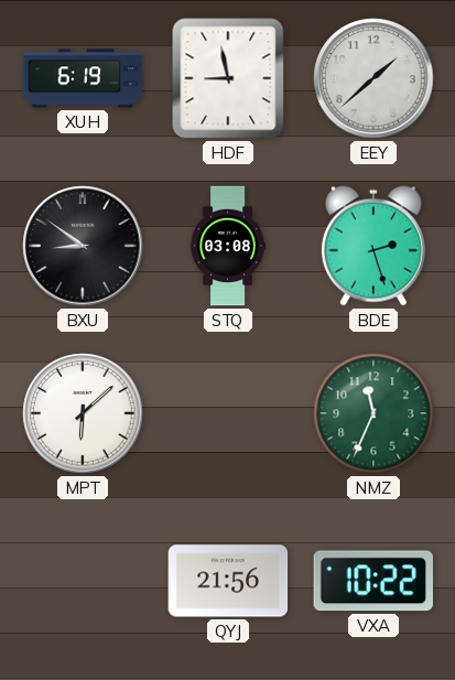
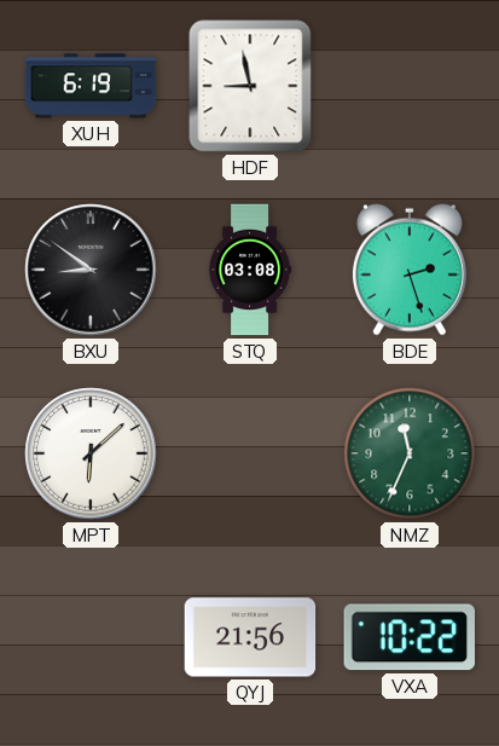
EEY: 1:38 -> none
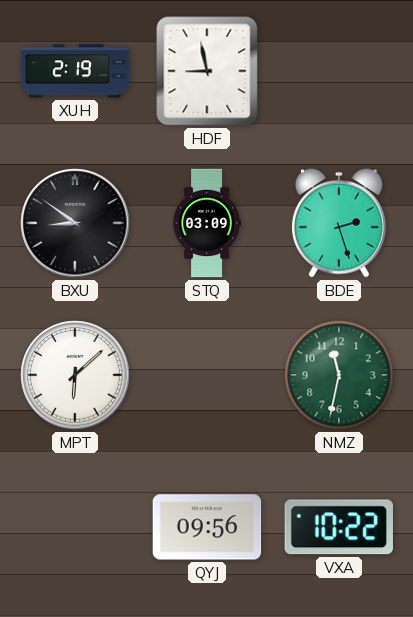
XUH: 6:19 -> 2:19
STQ: 03:08 -> 03:09
NMZ: 11:34 -> 11:32
QYJ: 21:56 -> 09:56
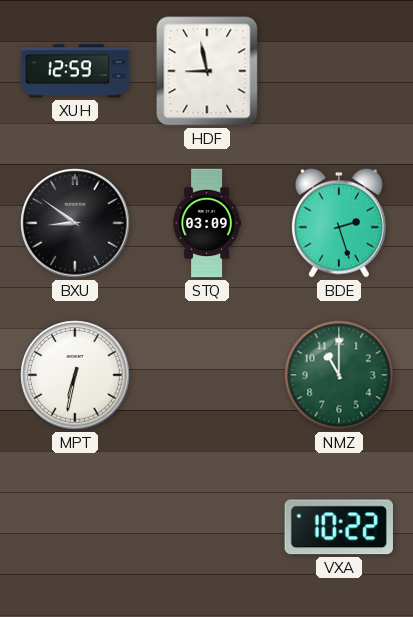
XUH: 2:19 -> 12:59
MPT: 6:08 -> 6:32
NMZ: 11:32 -> 11:00
QYJ: 09:56 -> none
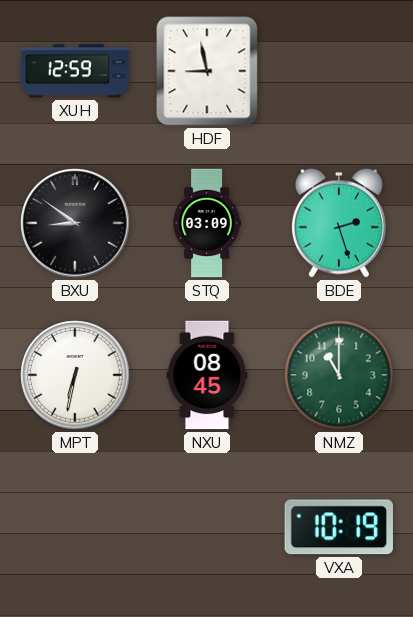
NXU: none -> 08:45
VXA: 10:22 -> 10:19
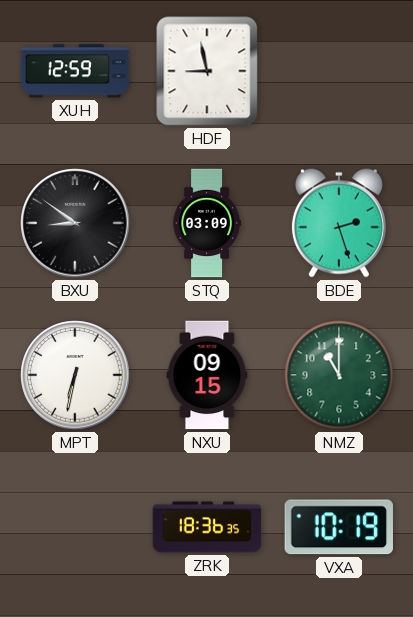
NXU: 08:45 -> 09:15
ZRK: none -> 18:36
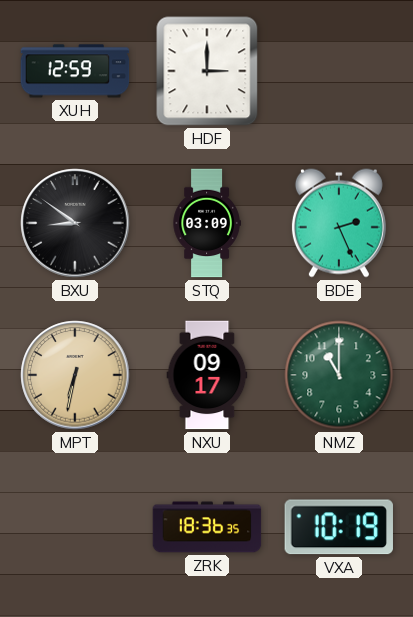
HDF: 8:58 -> 3:00
BDE: 2:27 -> 2:26
MPT dial: white -> champagne
NXU: 09:15 -> 09:17
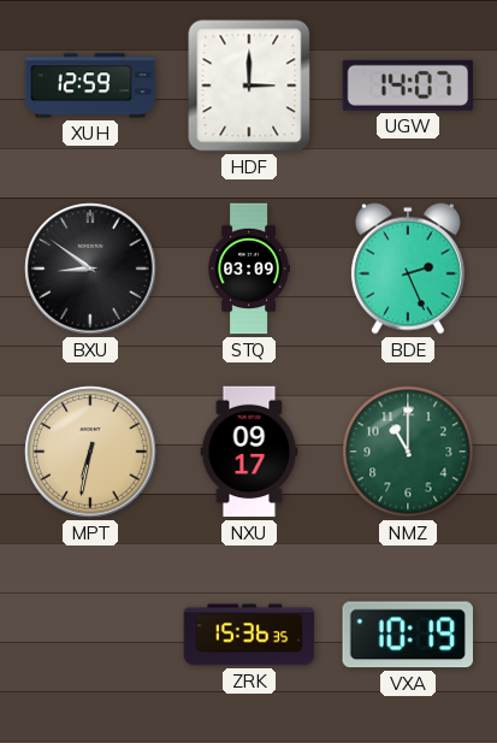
UGW: none -> 14:07
ZRK: 18:36 -> 15:36
